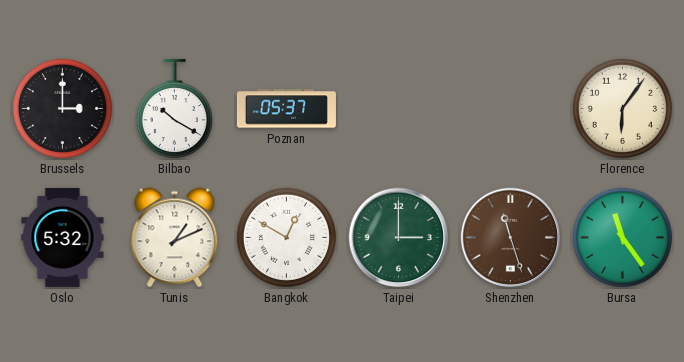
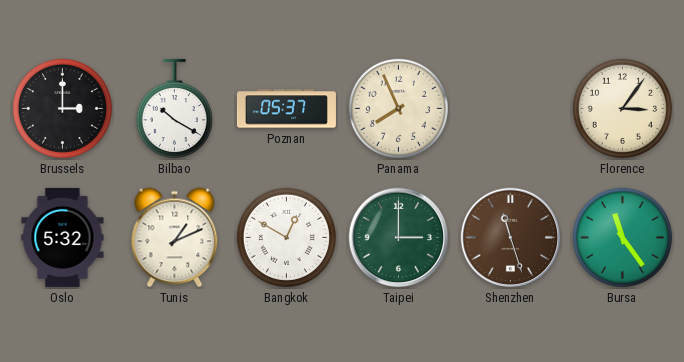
Panama: none -> 7:56
Florence: 6:06 -> 3:06
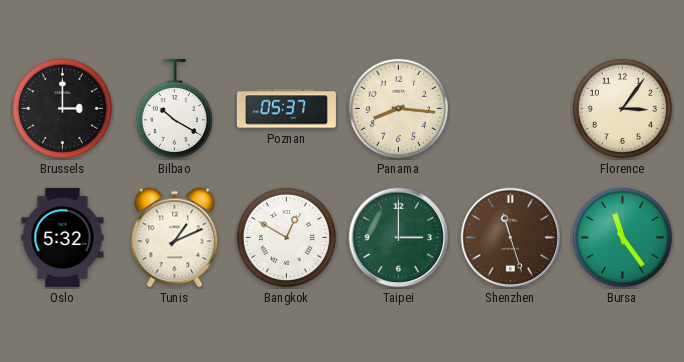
Panama: 7:56 -> 8:16
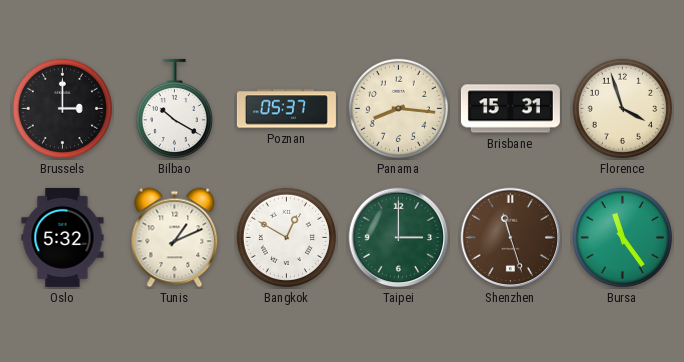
Brisbane: none -> 15:31
Florence: 3:06 -> 3:57
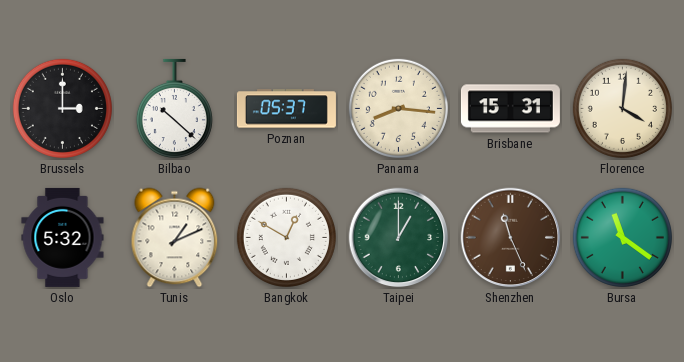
Bilbao: 10:20 -> 10:22
Florence: 3:57 -> 4:01
Taipei: 3:00 -> 1:00
Shenzhen: 11:27 -> 11:26
Bursa: 11:24 -> 11:21
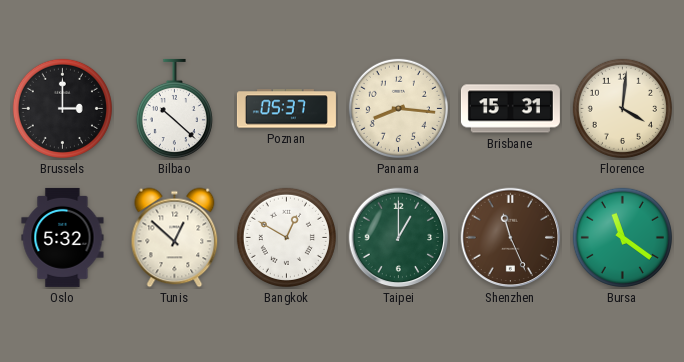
Tunis: 1:11 -> 12:52
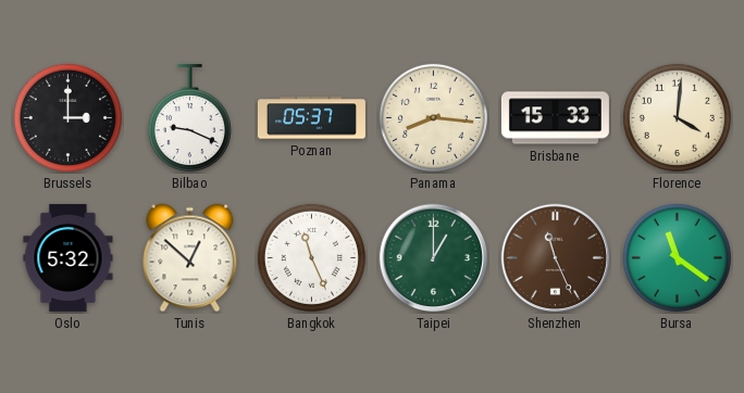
Bilbao: 10:22 -> 9:19
Brisbane: 15:31 -> 15:33
Bangkok: 12:50 -> 11:26
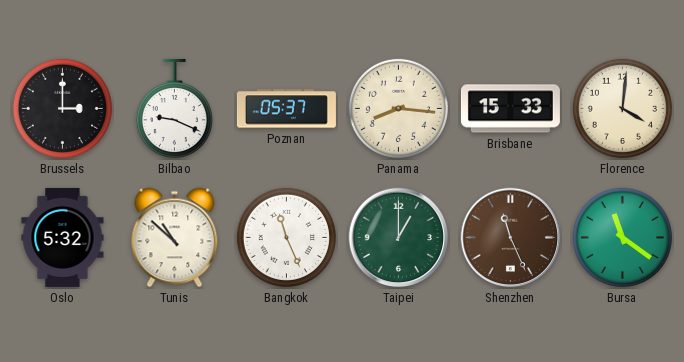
Tunis: 12:52 -> 10:52
